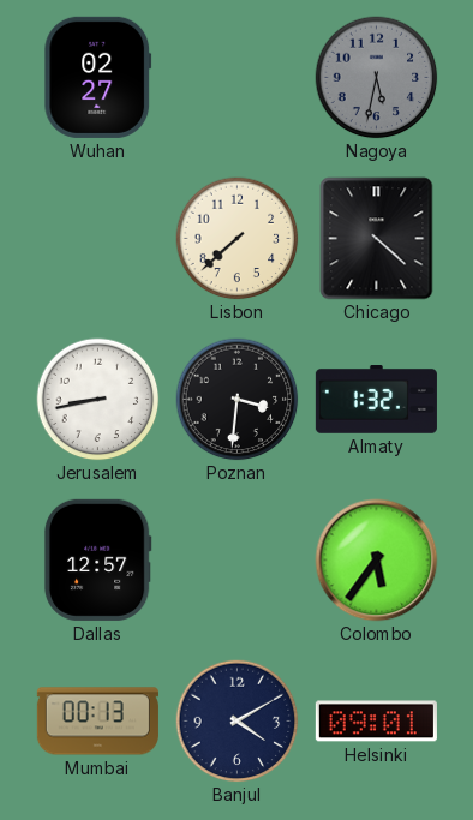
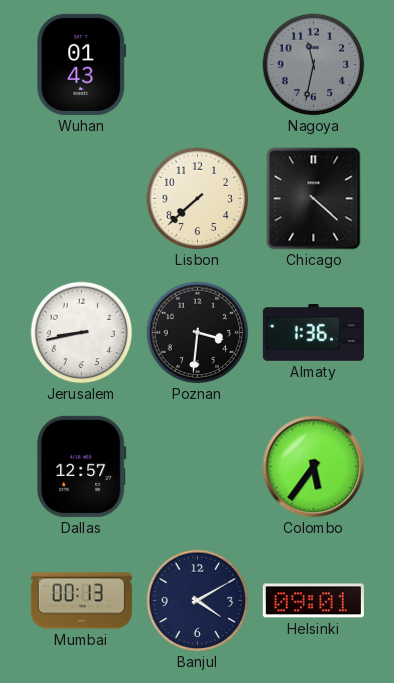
Wuhan: 02:27 -> 01:43
Nagoya: 5:32 -> 11:32
Almaty: 1:32 -> 1:36
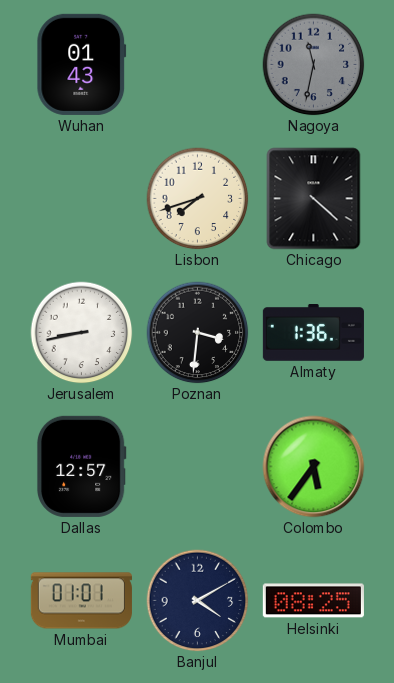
Lisbon: 7:38 -> 7:42
Mumbai: 00:13 -> 01:01
Helsinki: 09:01 -> 08:25
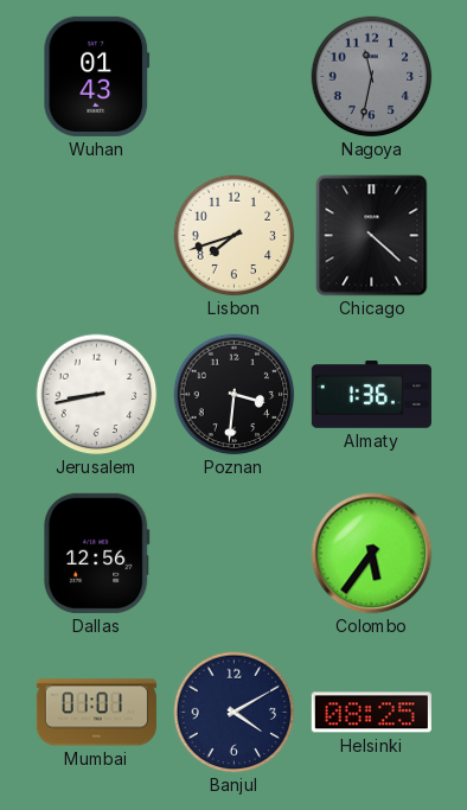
Dallas: 12:57 -> 12:56
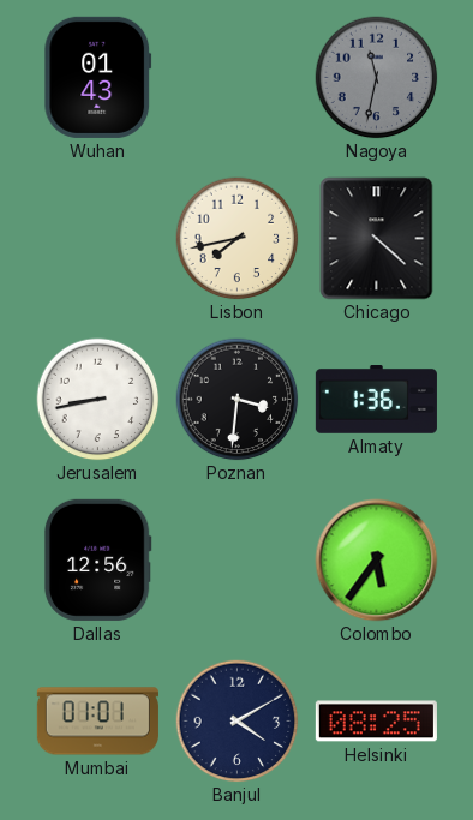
Lisbon: 7:42 -> 7:43
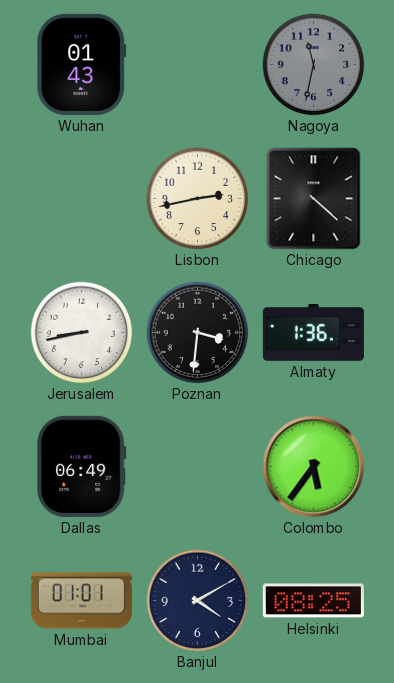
Lisbon: 7:43 -> 2:43
Dallas: 12:56 -> 06:49
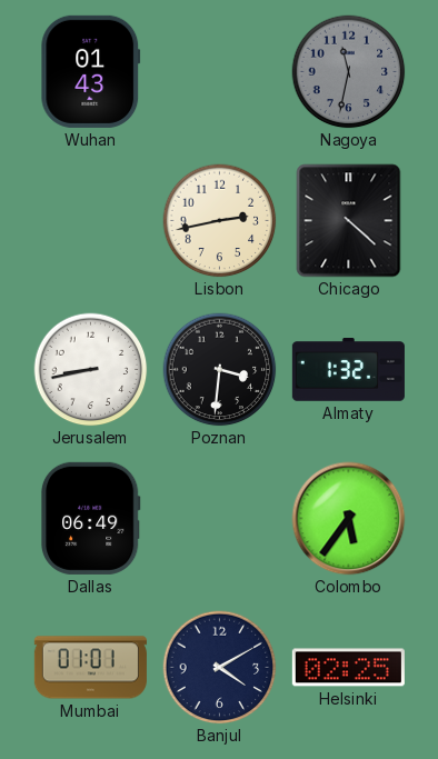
Almaty: 1:36 -> 1:32
Helsinki: 08:25 -> 02:25
